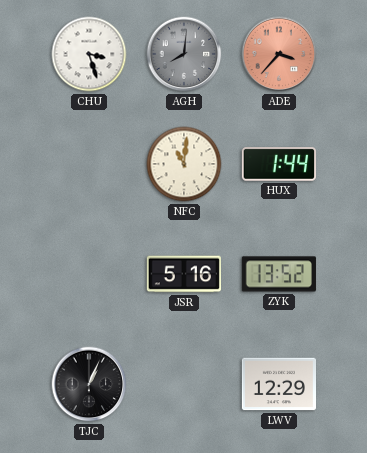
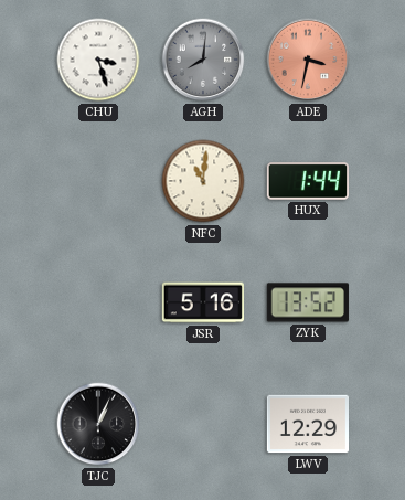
ADE: 3:37 -> 3:32
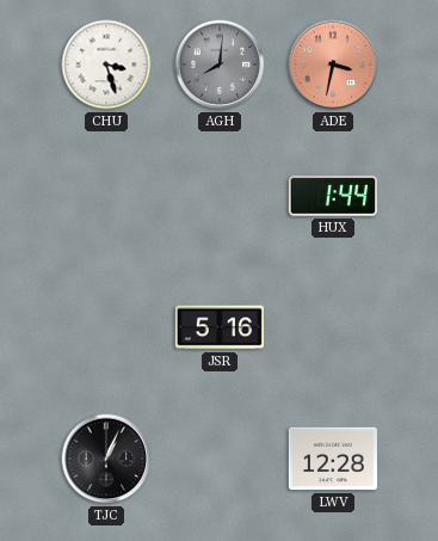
NFC: 11:01 -> none
ZYK: 13:52 -> none
LWV: 12:29 -> 12:28
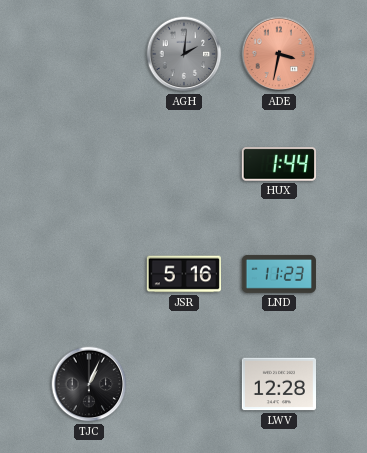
CHU: 3:27 -> none
AGH: 8:01 -> 2:01
LND: none -> 11:23
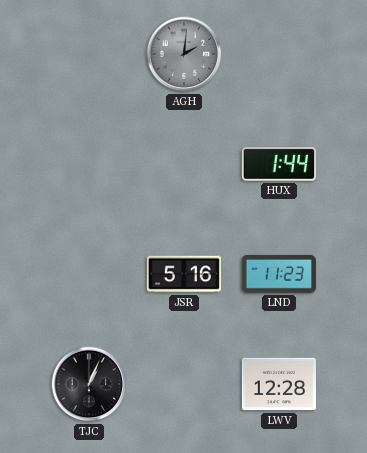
ADE: 3:32 -> none
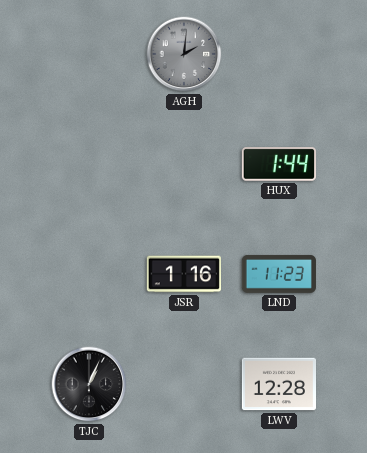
JSR: 5:16 -> 1:16
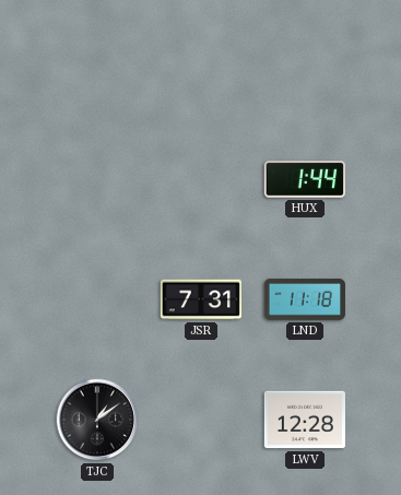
AGH: 2:01 -> none
JSR: 1:16 -> 7:31
LND: 11:23 -> 11:18
TJC: 1:04 -> 1:09
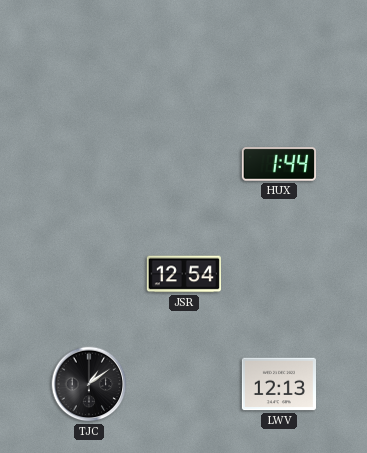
JSR: 7:31 -> 12:54
LND: 11:18 -> none
LWV: 12:28 -> 12:13
